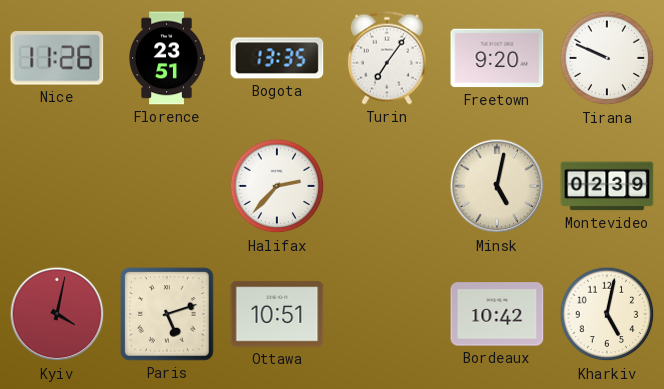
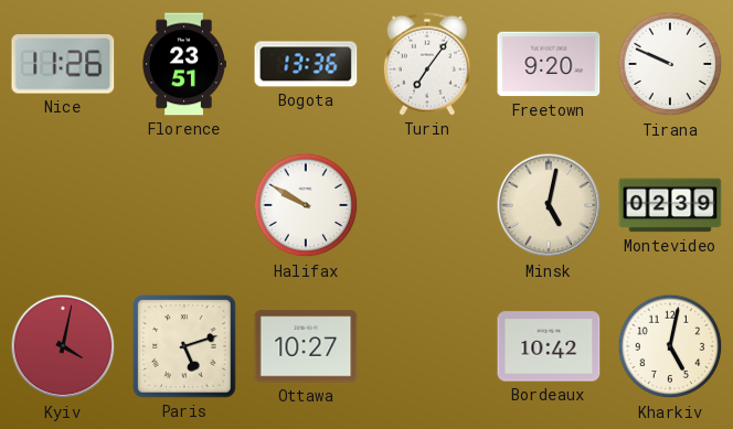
Bogota: 13:35 -> 13:36
Halifax: 2:37 -> 9:50
Ottawa: 10:51 -> 10:27
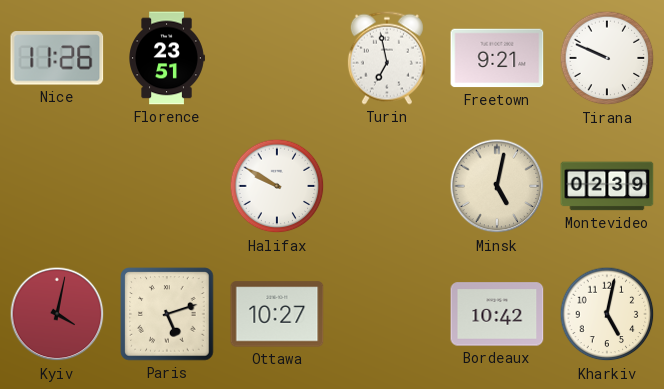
Bogota: 13:36 -> none
Turin: 7:06 -> 6:58
Freetown: 9:20 -> 9:21
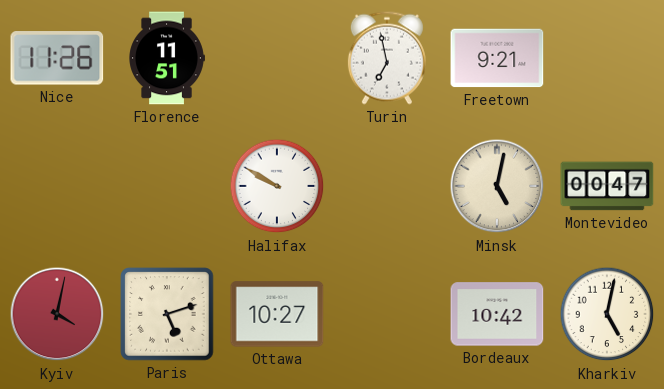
Florence: 23:51 -> 11:51
Tirana: 9:49 -> none
Montevideo: 02:39 -> 00:47
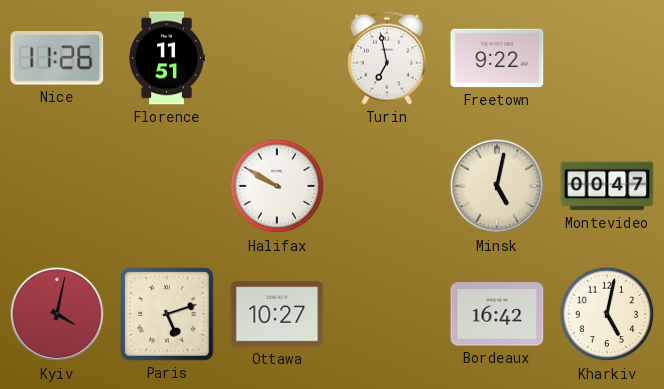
Freetown: 9:21 -> 9:22
Bordeaux: 10:42 -> 16:42
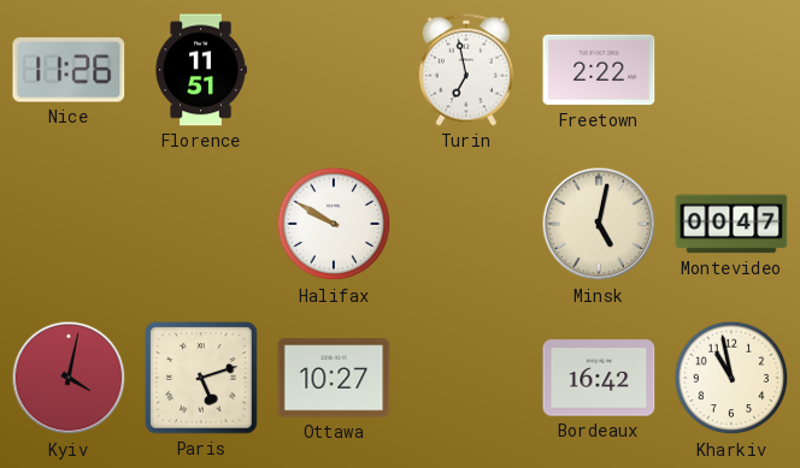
Freetown: 9:22 -> 2:22
Kharkiv: 5:02 -> 10:58
